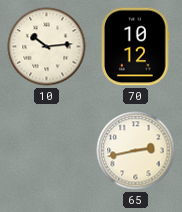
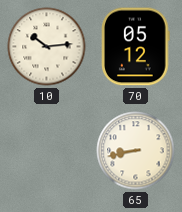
70: 10:12 -> 05:12
65: 2:43 -> 8:43
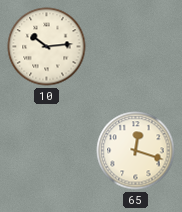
70: 05:12 -> none
65: 8:43 -> 12:18
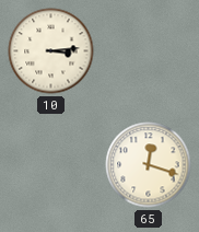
10: 10:14 -> 3:14
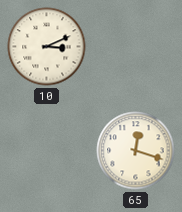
10: 3:14 -> 3:11
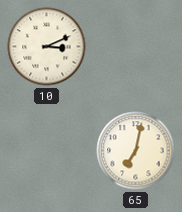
65: 12:18 -> 7:02
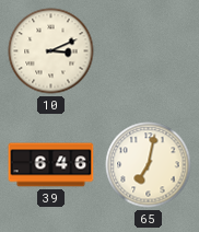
39: none -> 6:46
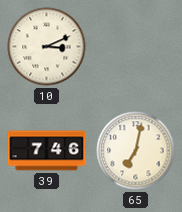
39: 6:46 -> 7:46
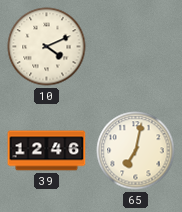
10: 3:11 -> 4:11
39: 7:46 -> 12:46
